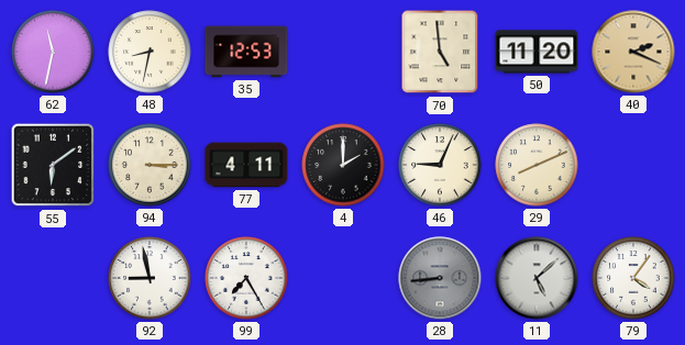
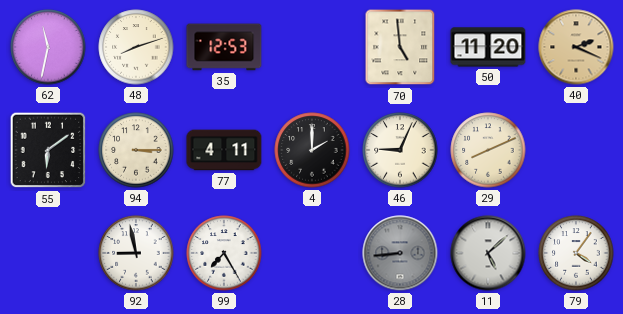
48: 8:32 -> 8:12
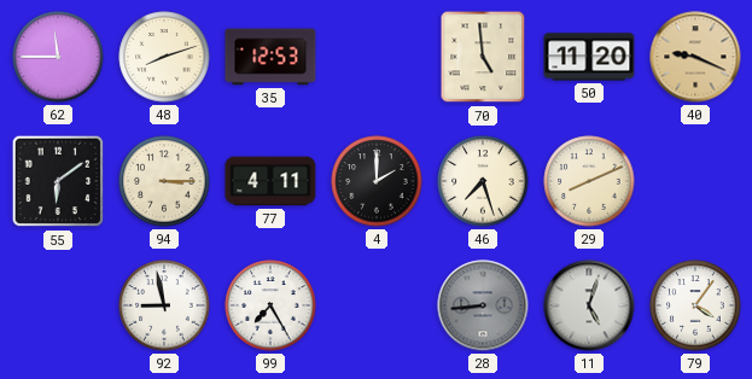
62: 11:32 -> 11:45
40: 2:19 -> 9:19
46: 9:04 -> 7:27
11: 5:08 -> 5:03
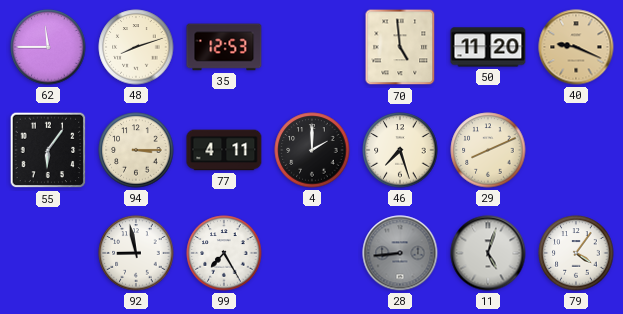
55: 6:09 -> 6:06
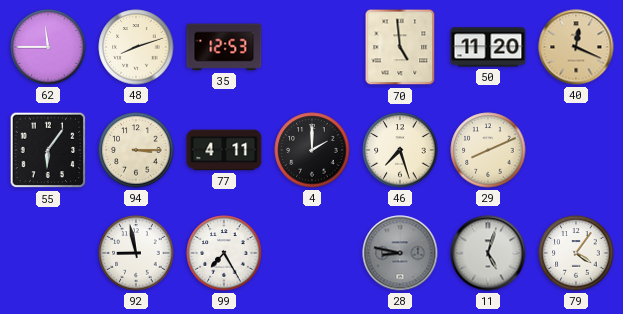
40: 9:19 -> 12:19
28: 8:44 -> 8:47
